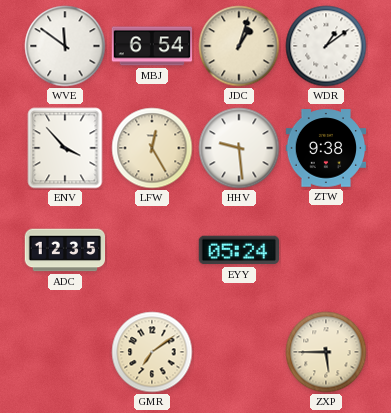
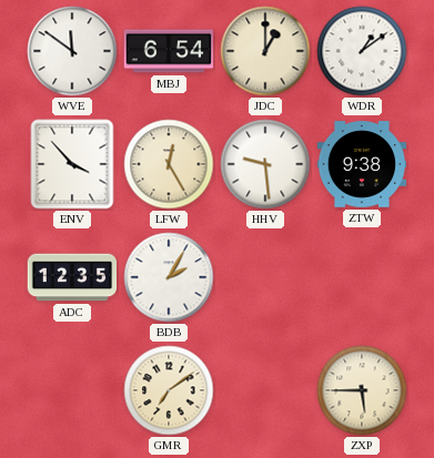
JDC: 1:03 -> 1:00
BDB: none -> 2:05
EYY: 05:24 -> none
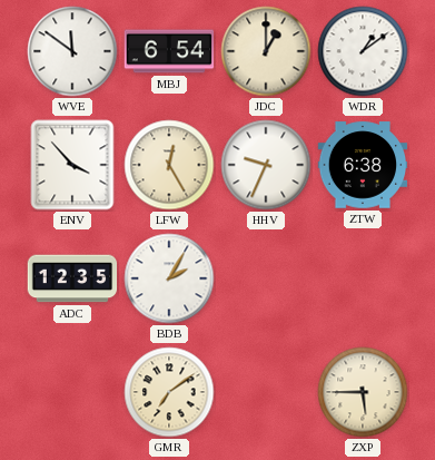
HHV: 9:29 -> 9:34
ZTW: 9:38 -> 6:38
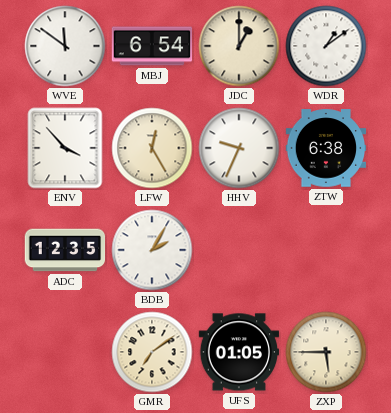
UFS: none -> 01:05
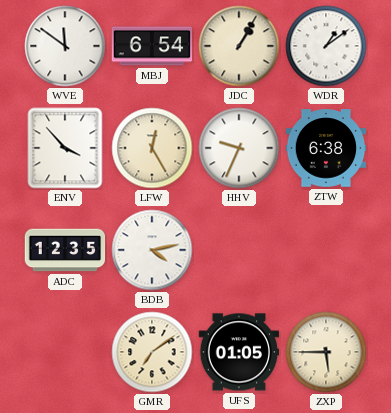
JDC: 1:00 -> 1:05
BDB: 2:05 -> 4:13
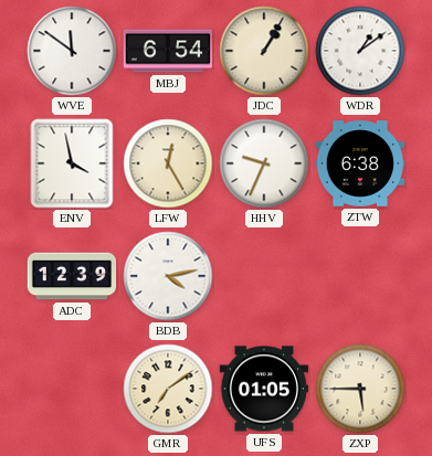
ENV: 3:53 -> 3:58
ADC: 12:35 -> 12:39
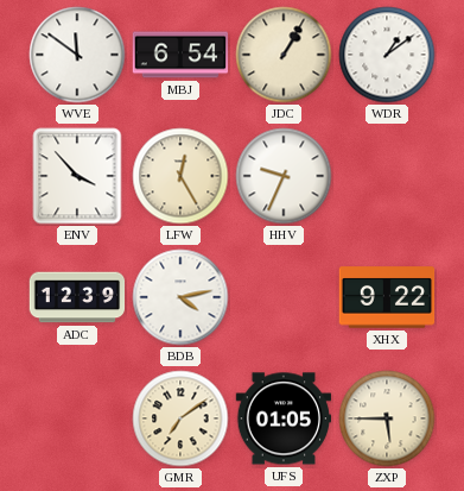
ENV: 3:58 -> 3:53
ZTW: 6:38 -> none
XHX: none -> 9:22
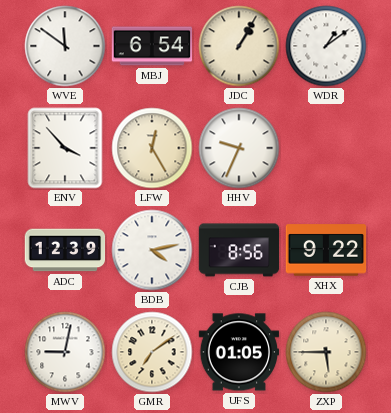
CJB: none -> 8:56
MWV: none -> 9:02
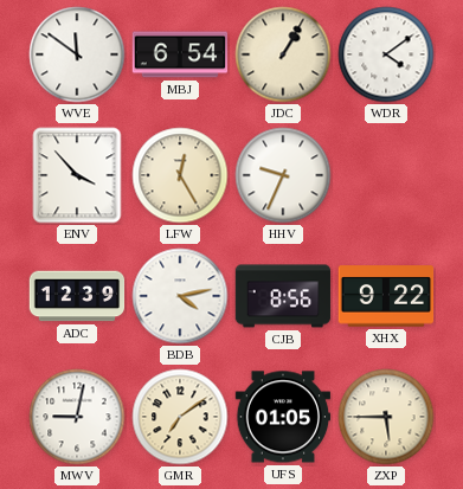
WDR: 1:09 -> 4:09
